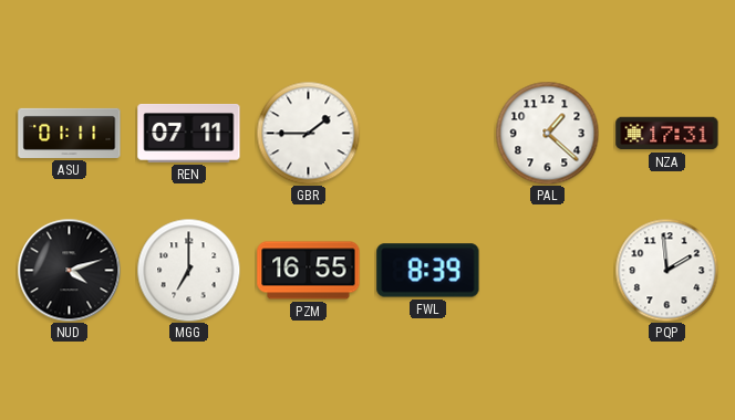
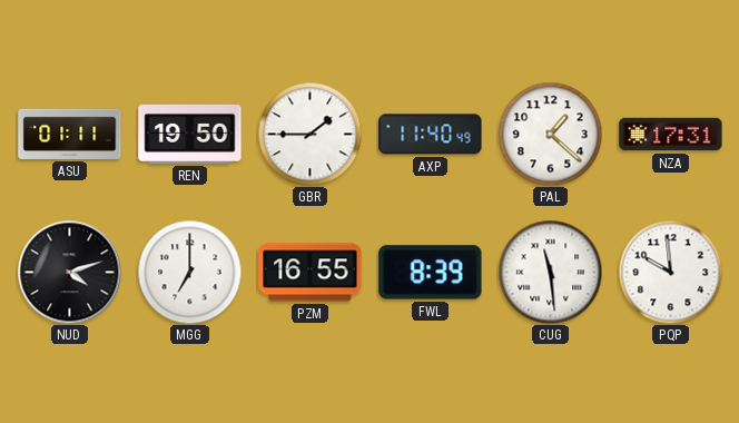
REN: 07:11 -> 19:50
AXP: none -> 11:40
CUG: none -> 11:29
PQP: 1:59 -> 9:59
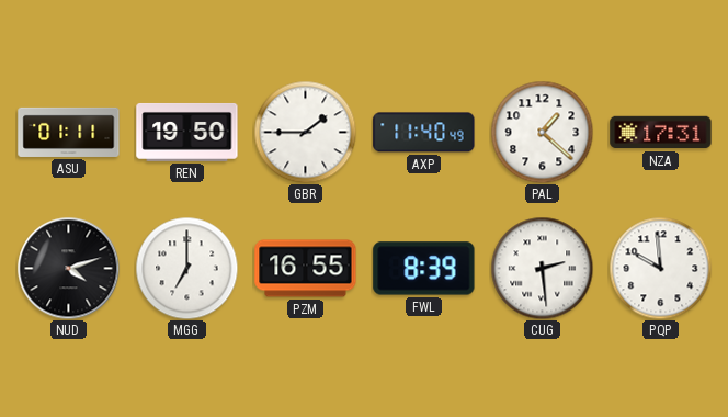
CUG: 11:29 -> 2:29
